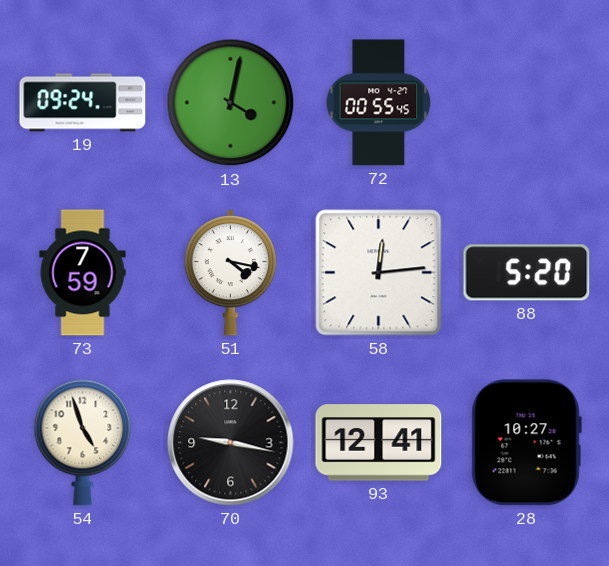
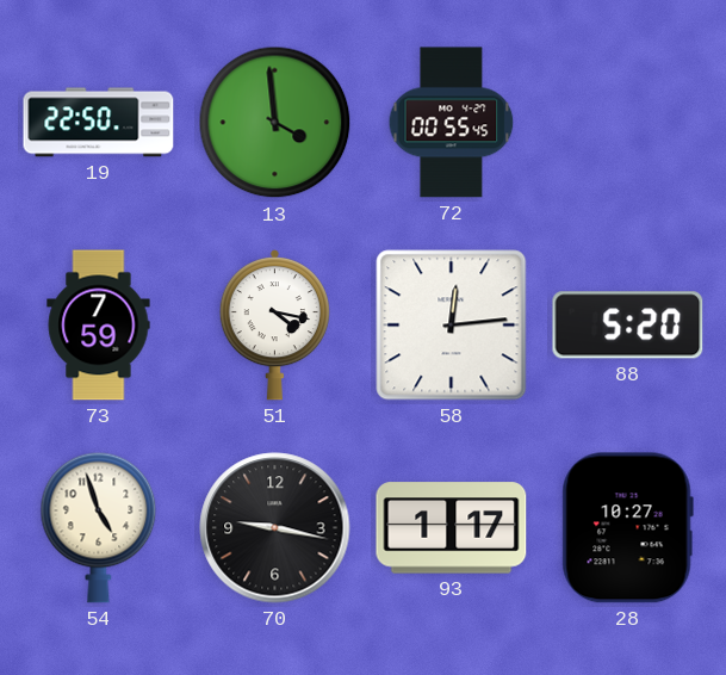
19: 09:24 -> 22:50
13: 4:02 -> 3:59
93: 12:41 -> 1:17
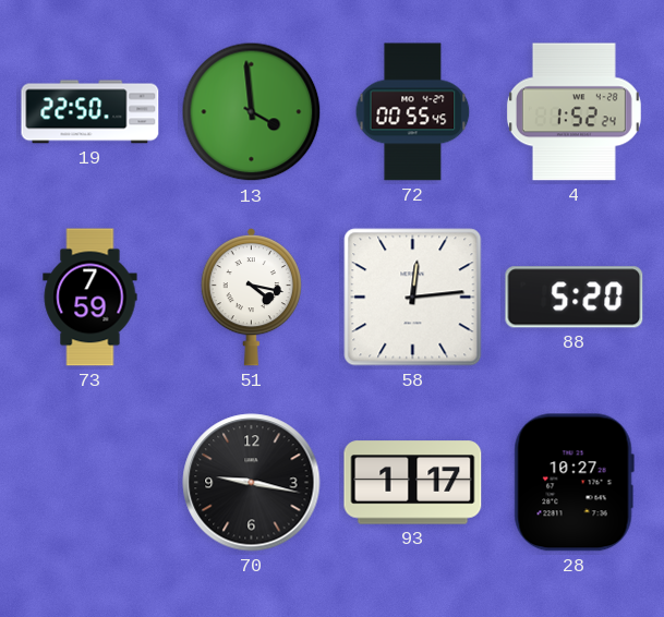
4: none -> 1:52
54: 4:57 -> none
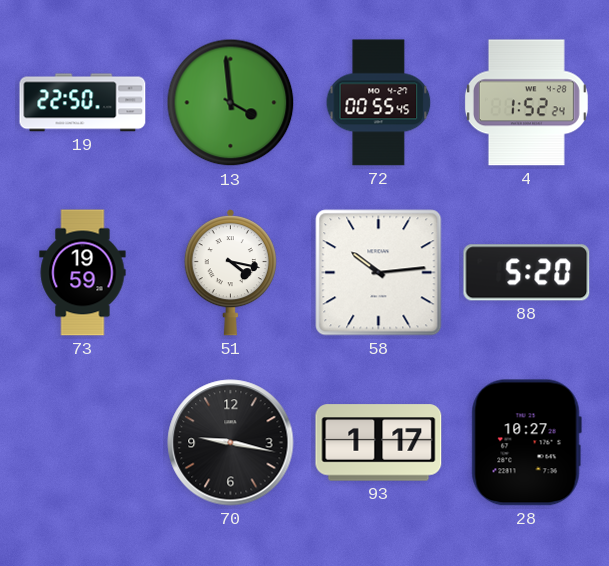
73: 7:59 -> 19:59
58: 12:14 -> 10:14
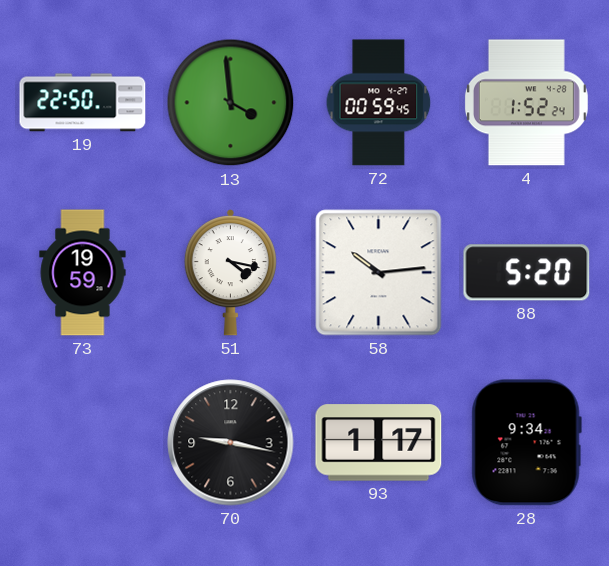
72: 00:55 -> 00:59
28: 10:27 -> 9:34
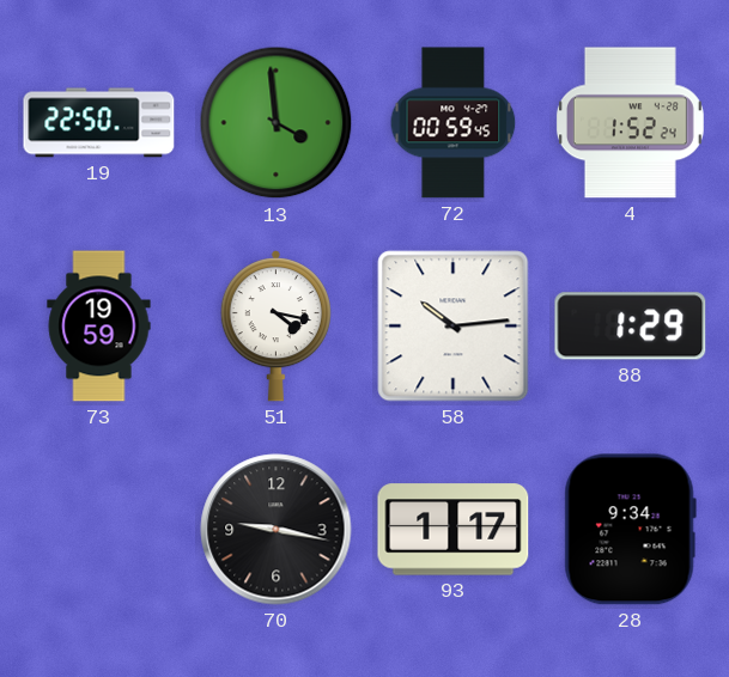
88: 5:20 -> 1:29
